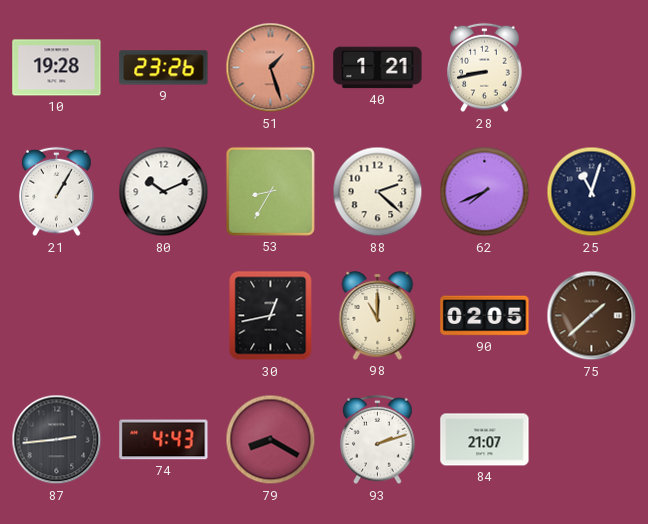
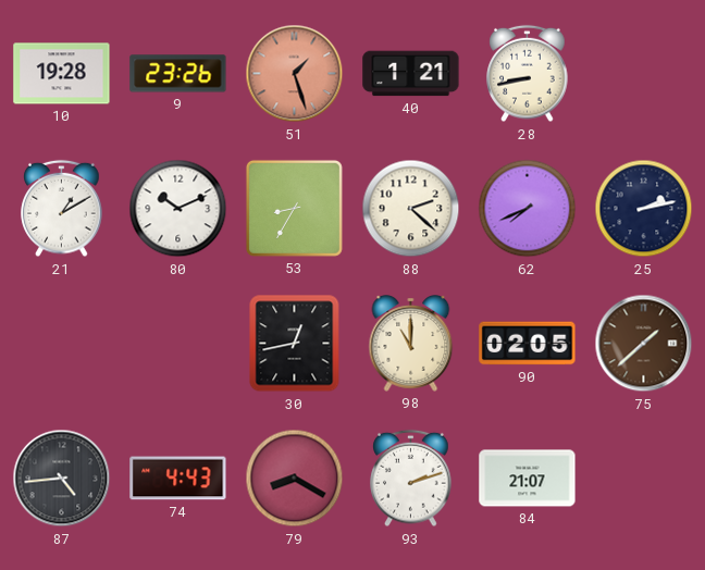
21: 1:05 -> 1:10
25: 11:03 -> 2:13
87: 2:44 -> 4:44
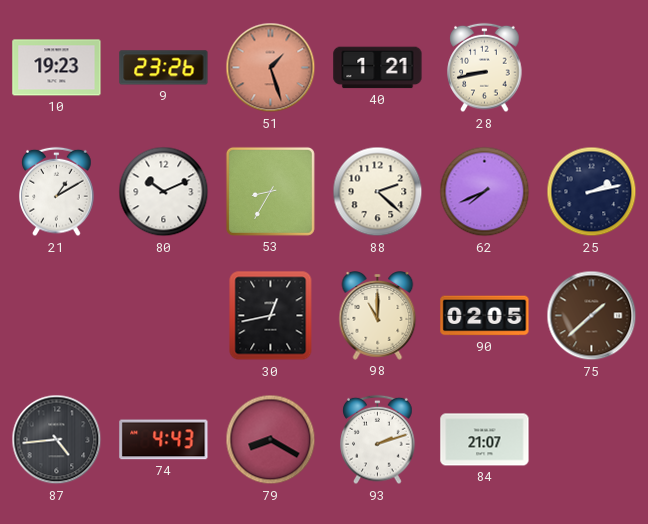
10: 19:28 -> 19:23
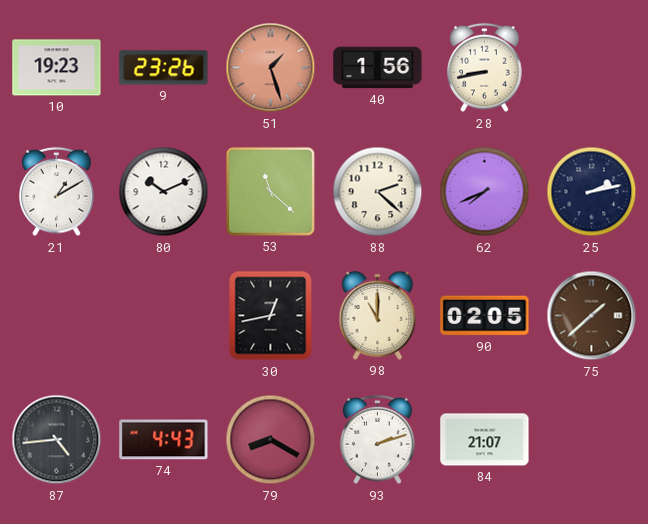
40: 1:21 -> 1:56
53: 8:35 -> 11:22
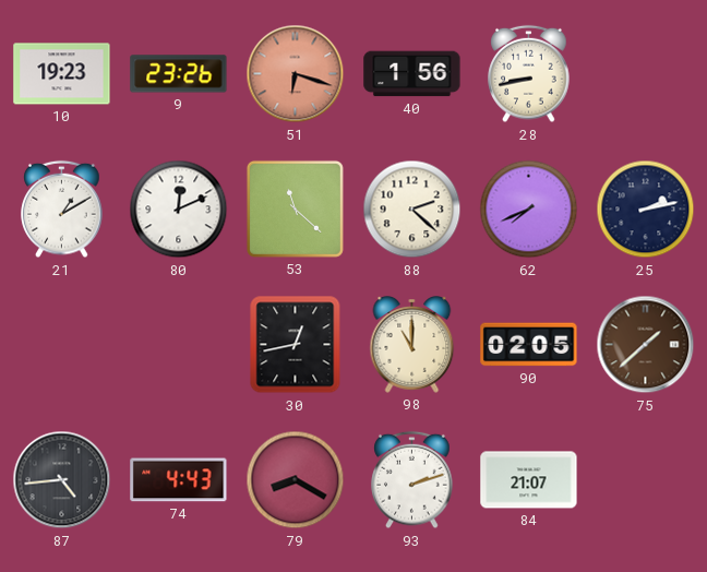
51: 1:27 -> 6:18
80: 10:11 -> 12:11
